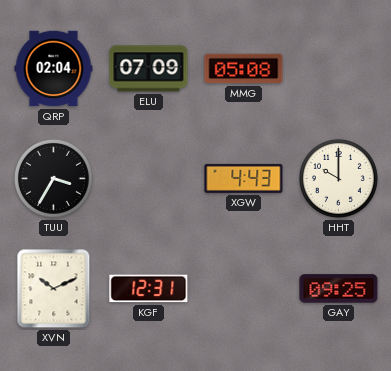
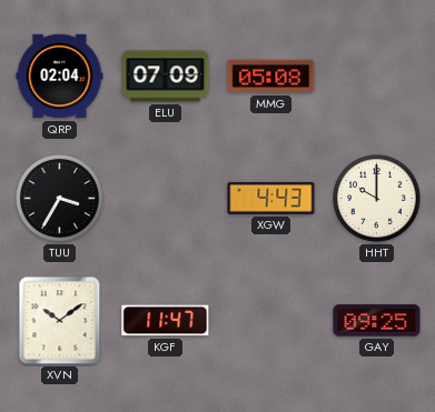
XVN: 10:11 -> 10:09
KGF: 12:31 -> 11:47
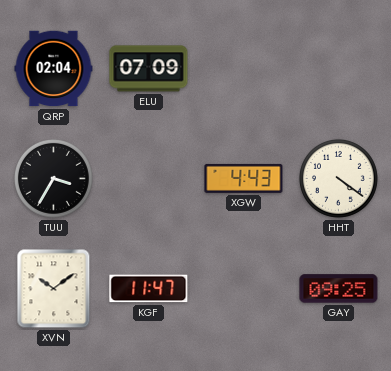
MMG: 05:08 -> none
HHT: 10:00 -> 4:21
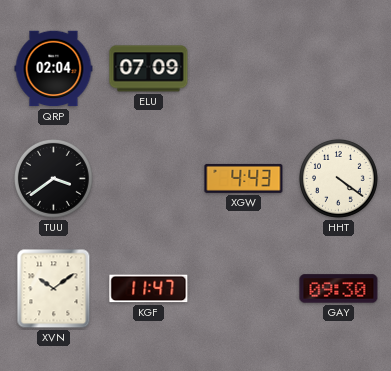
TUU: 3:35 -> 3:39
GAY: 09:25 -> 09:30
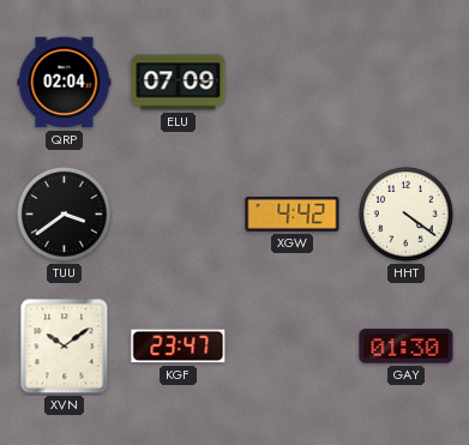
XGW: 4:43 -> 4:42
KGF: 11:47 -> 23:47
GAY: 09:30 -> 01:30
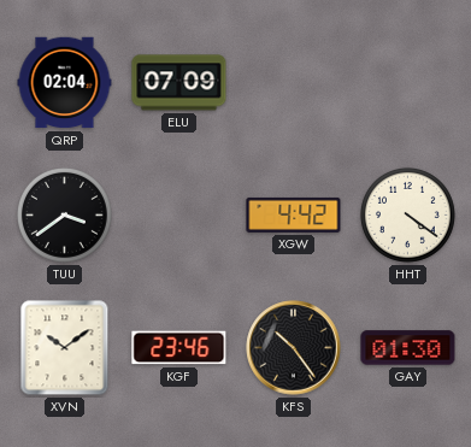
KGF: 23:47 -> 23:46
KFS: none -> 10:24
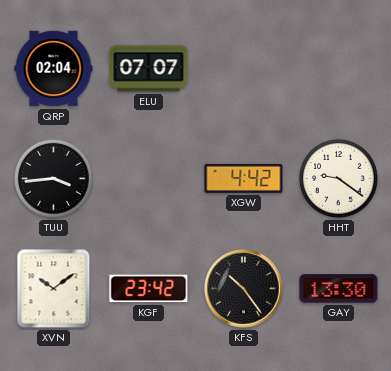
ELU: 07:09 -> 07:07
TUU: 3:39 -> 3:44
HHT: 4:21 -> 9:21
KGF: 23:46 -> 23:42
GAY: 01:30 -> 13:30
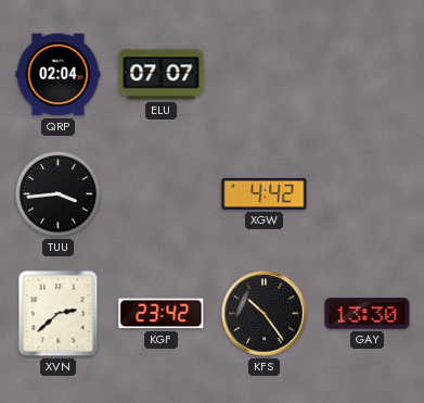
HHT: 9:21 -> none
XVN: 10:09 -> 2:38
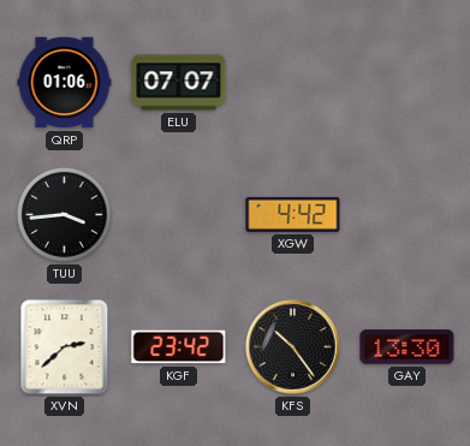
QRP: 02:04 -> 01:06
